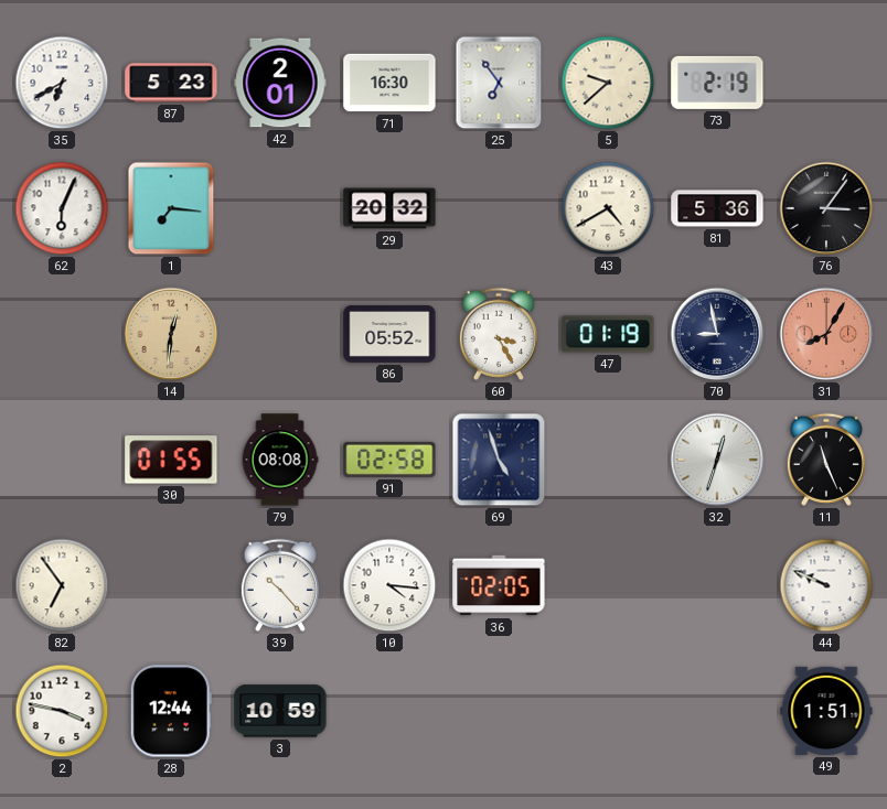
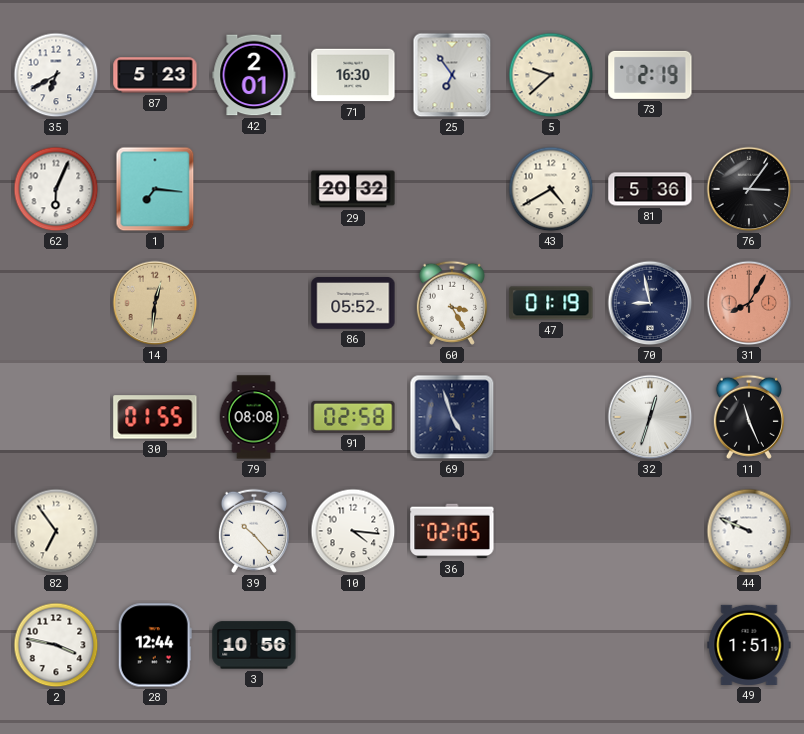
3: 10:59 -> 10:56
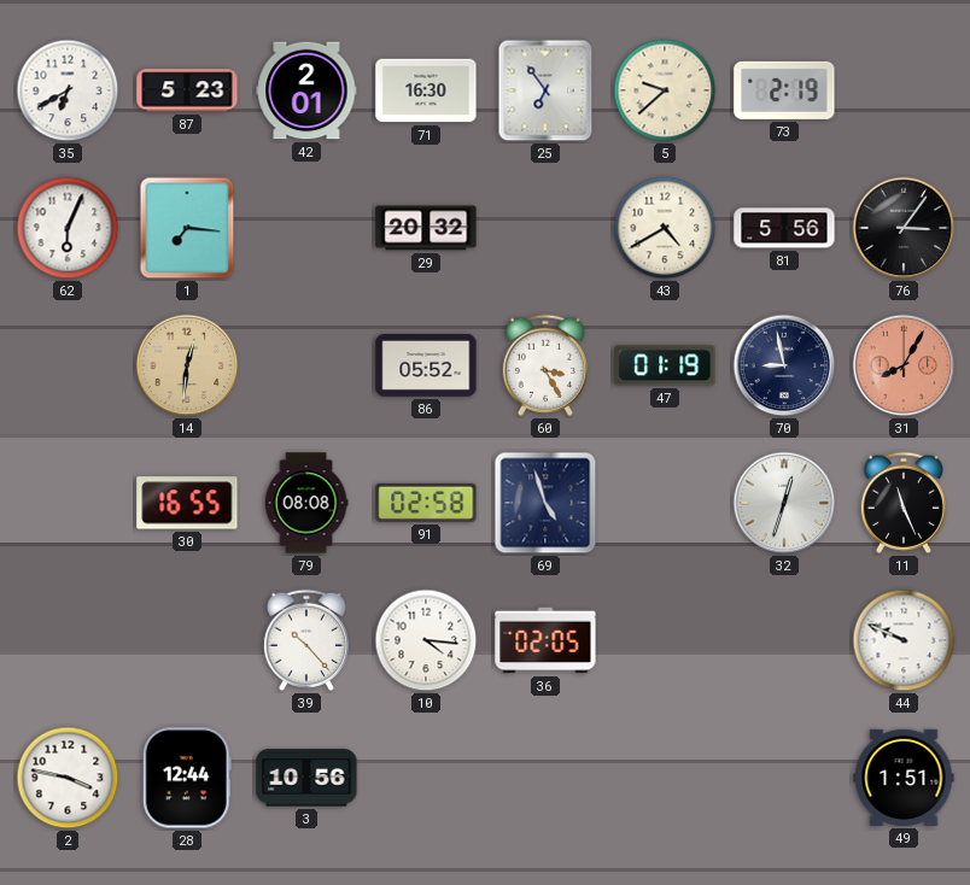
81: 5:36 -> 5:56
30: 01:55 -> 16:55
82: 6:54 -> none
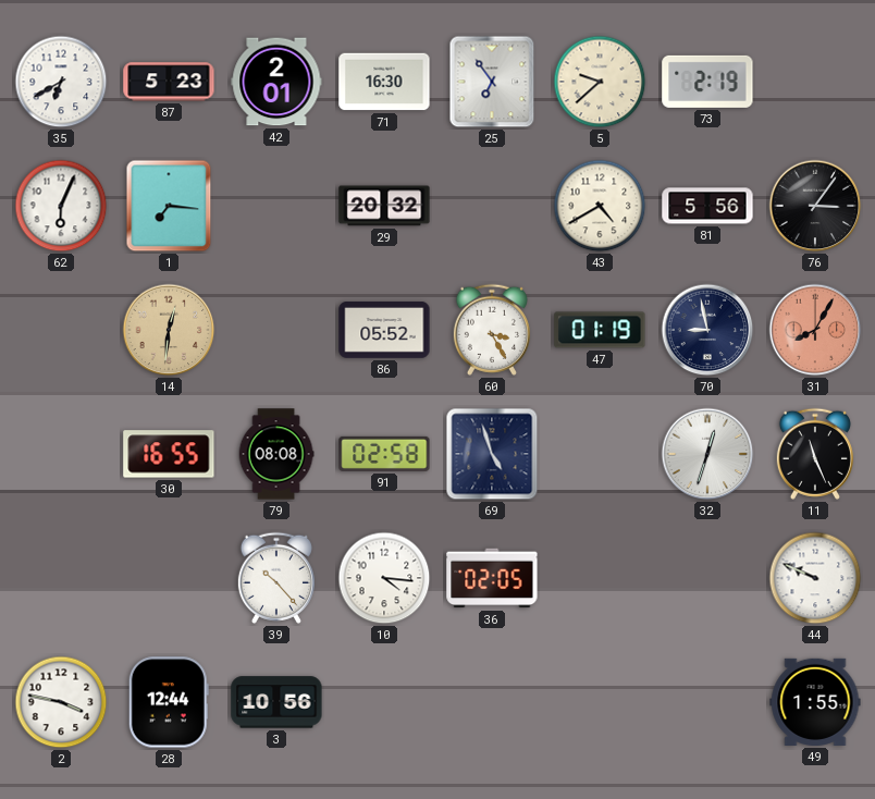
49: 1:51 -> 1:55
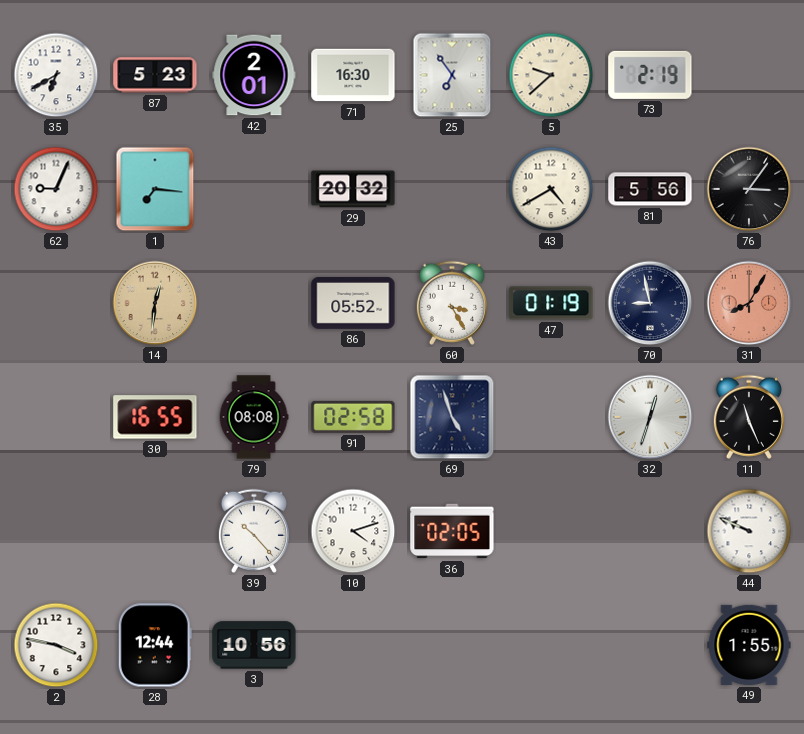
62: 6:04 -> 9:04
10: 4:16 -> 4:12
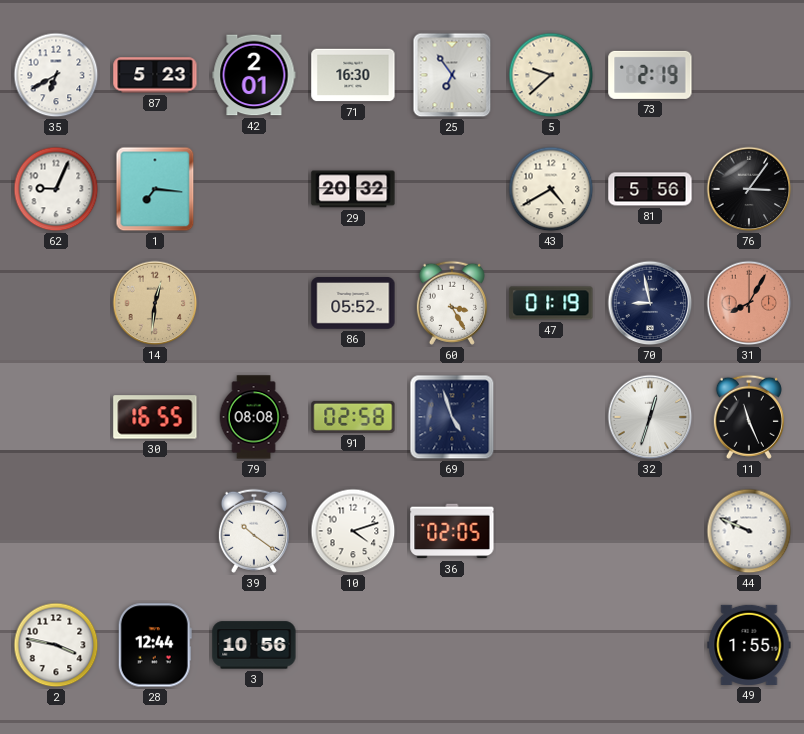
39: 10:23 -> 10:21
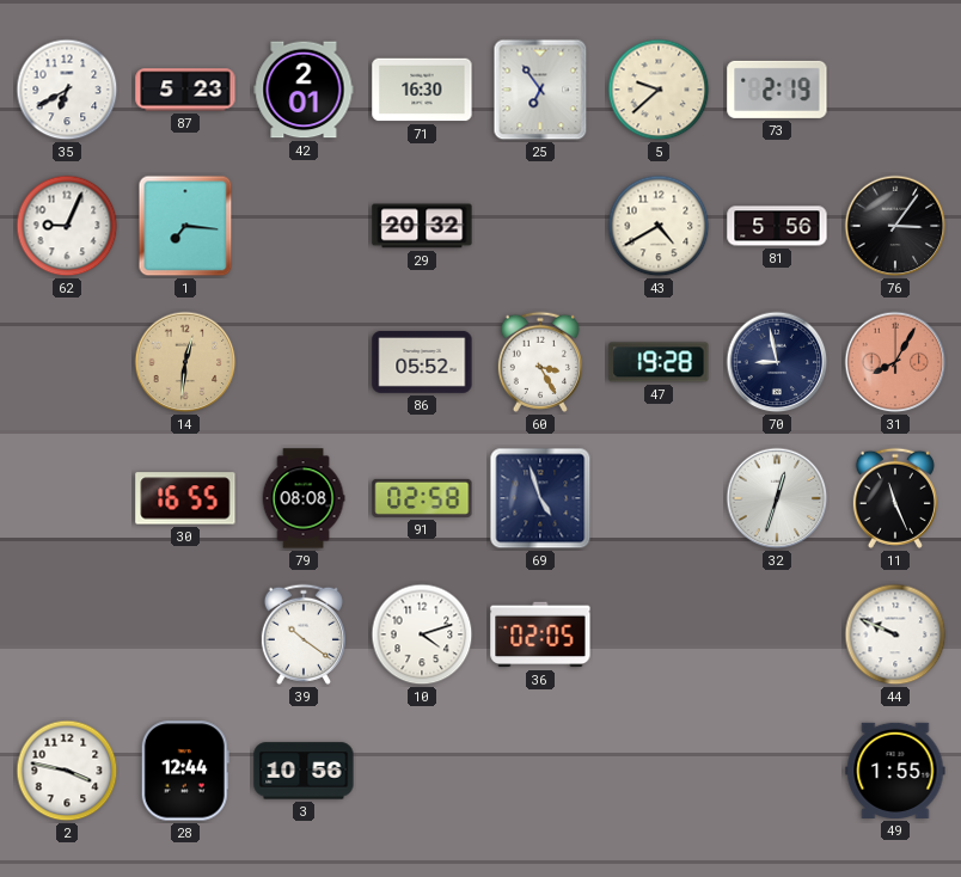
47: 01:19 -> 19:28
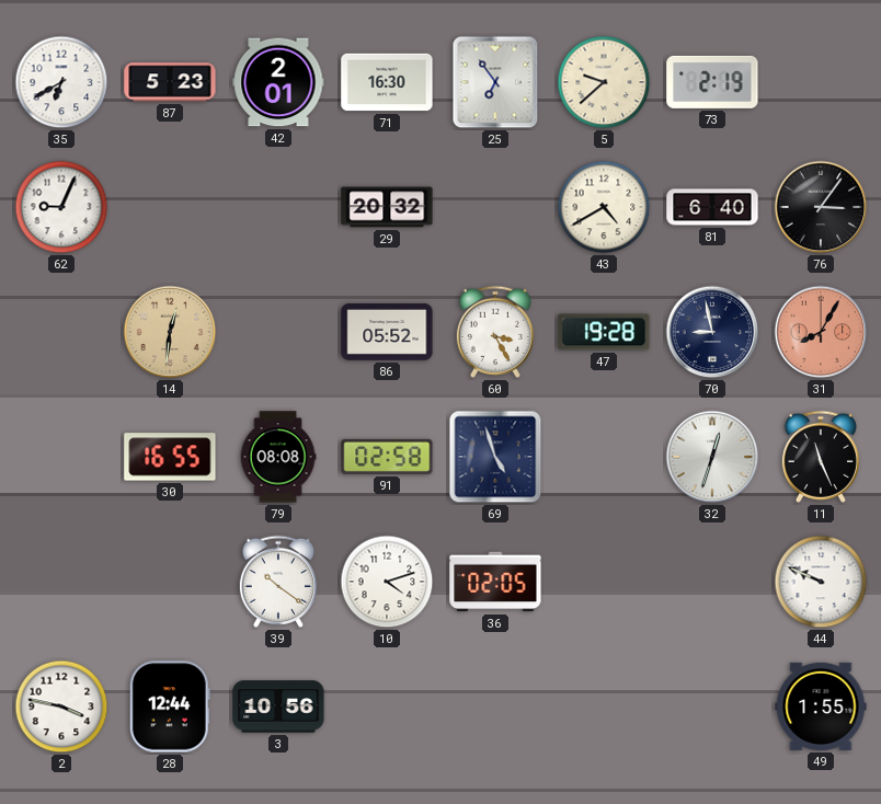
1: 7:16 -> none
81: 5:56 -> 6:40
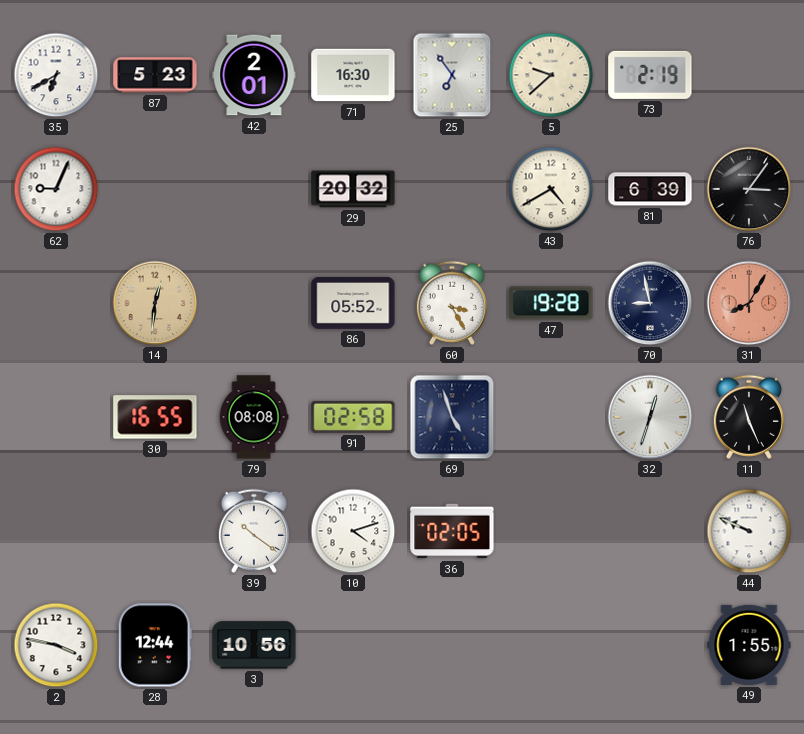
81: 6:40 -> 6:39
